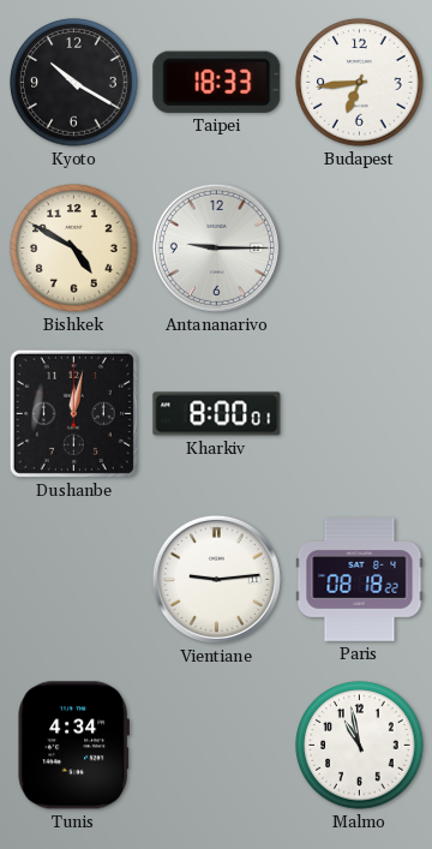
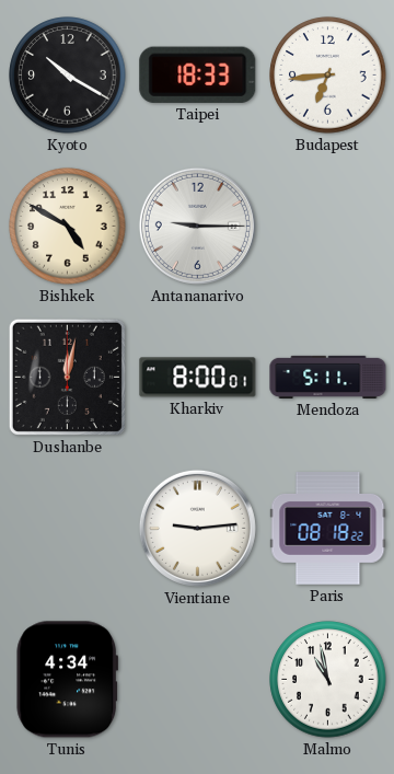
Mendoza: none -> 5:11
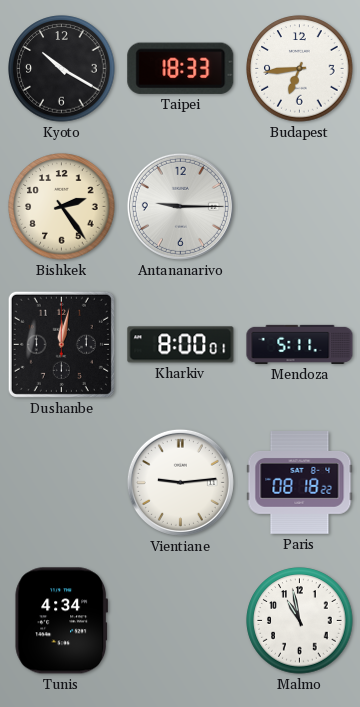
Bishkek: 4:50 -> 2:24
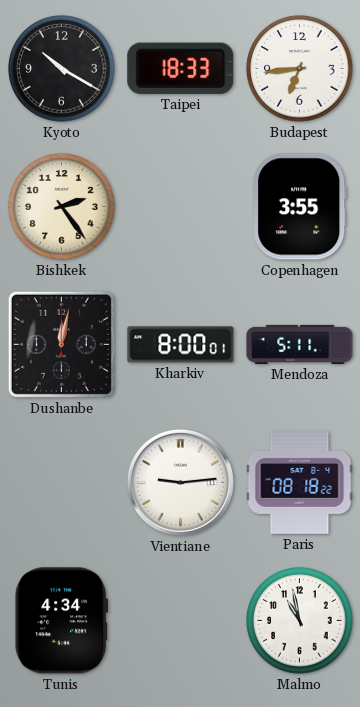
Antananarivo: 9:15 -> none
Copenhagen: none -> 3:55
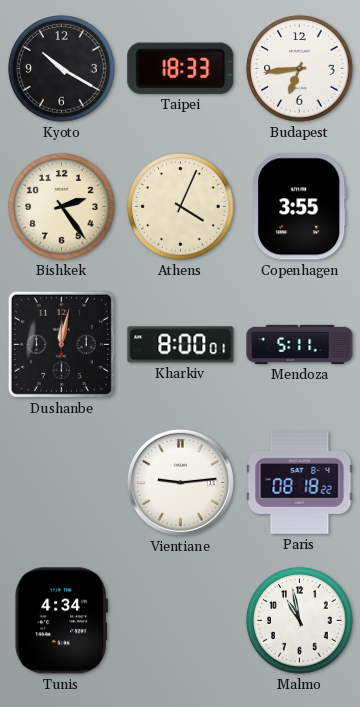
Athens: none -> 4:04
